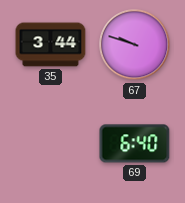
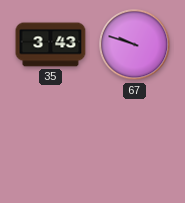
35: 3:44 -> 3:43
69: 6:40 -> none
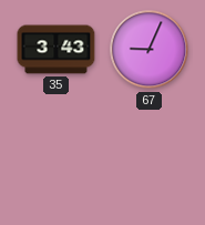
67: 9:48 -> 9:04
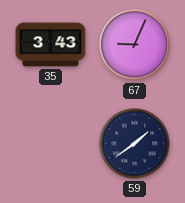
59: none -> 1:39
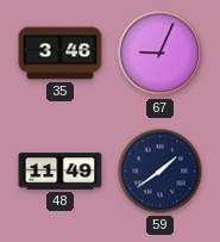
35: 3:43 -> 3:46
48: none -> 11:49
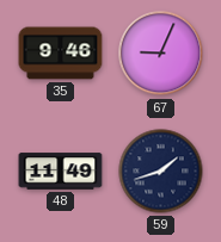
35: 3:46 -> 9:46
59: 1:39 -> 1:42
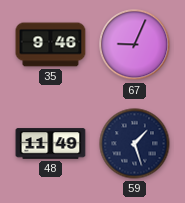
59: 1:42 -> 1:27
